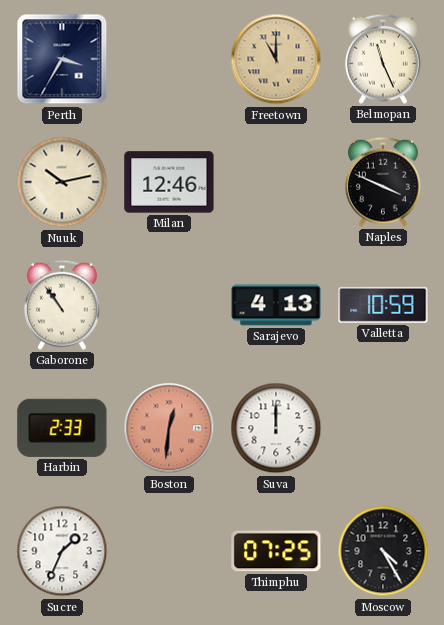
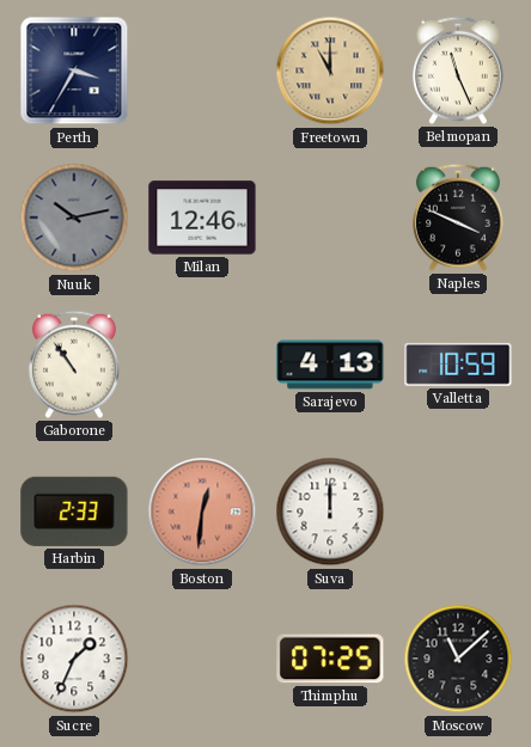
Nuuk dial: cream -> grey
Moscow: 4:25 -> 11:08
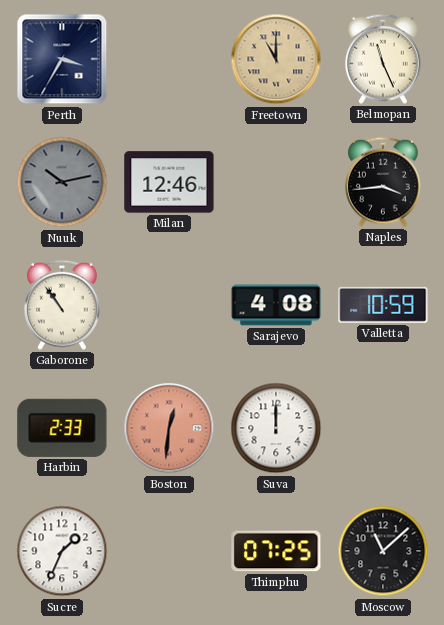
Naples: 3:49 -> 3:44
Sarajevo: 4:13 -> 4:08
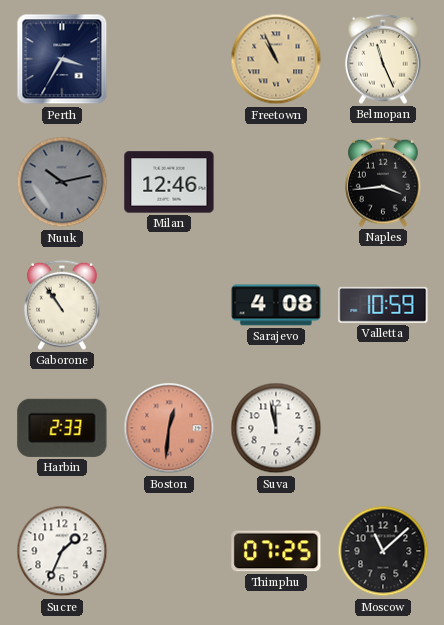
Freetown: 11:00 -> 10:56
Suva: 12:00 -> 11:58
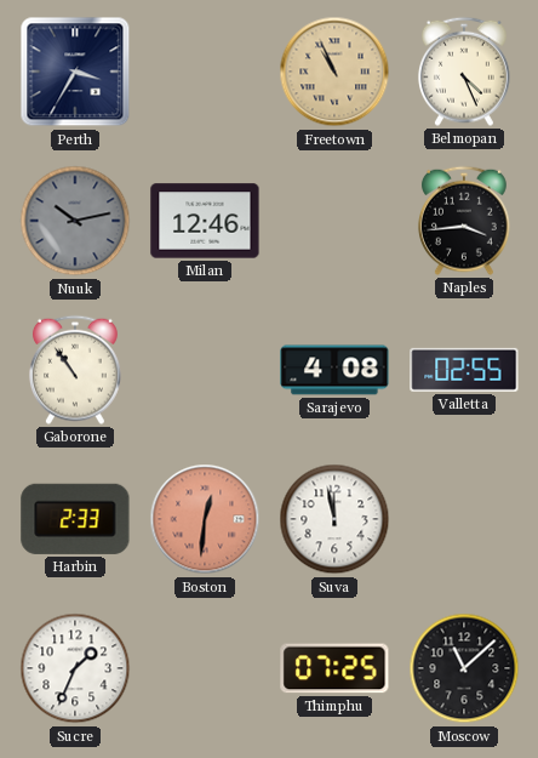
Belmopan: 11:26 -> 4:26
Valletta: 10:59 -> 02:55
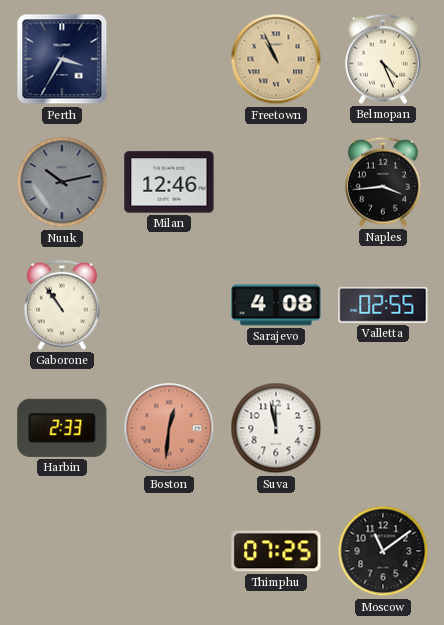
Sucre: 1:34 -> none
Moscow: 11:08 -> 11:09
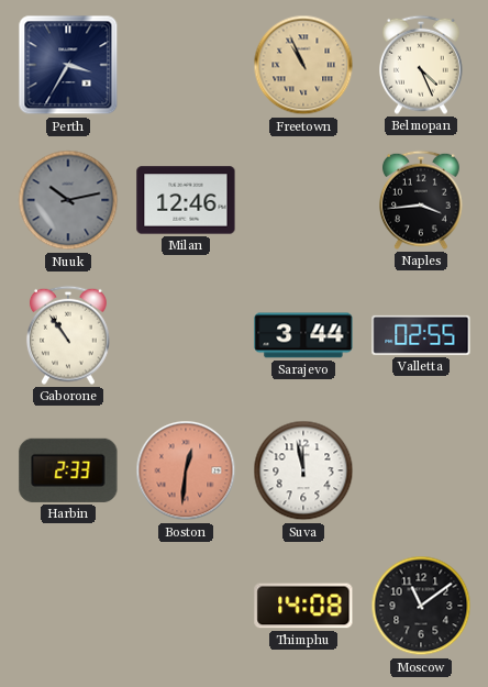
Sarajevo: 4:08 -> 3:44
Thimphu: 07:25 -> 14:08
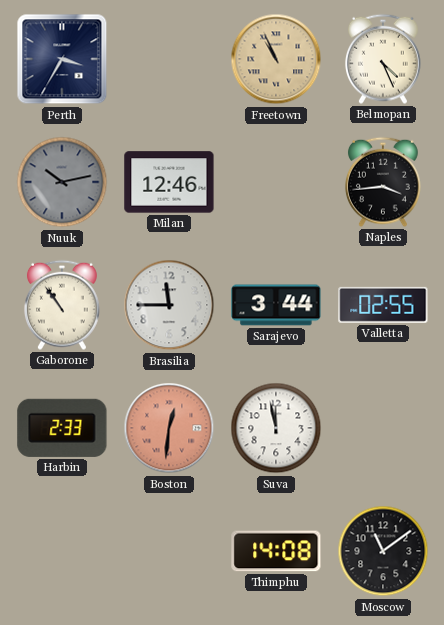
Brasilia: none -> 11:45
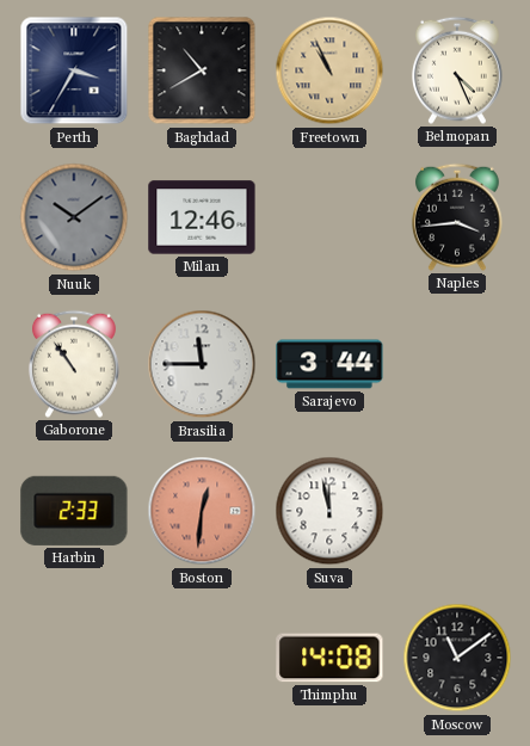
Baghdad: none -> 10:40
Nuuk: 10:13 -> 10:09
Valletta: 02:55 -> none
